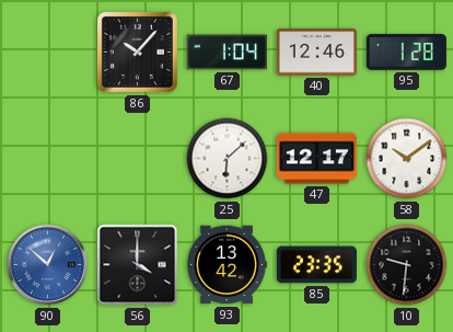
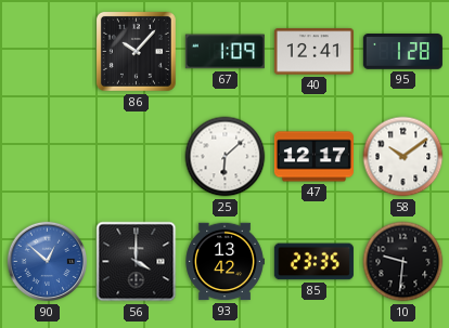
67: 1:04 -> 1:09
40: 12:46 -> 12:41
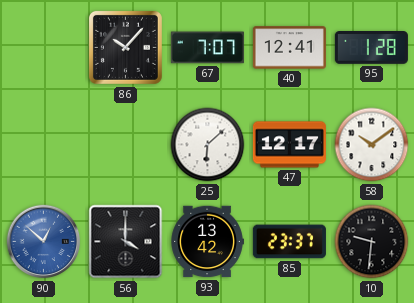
67: 1:09 -> 7:07
85: 23:35 -> 23:37
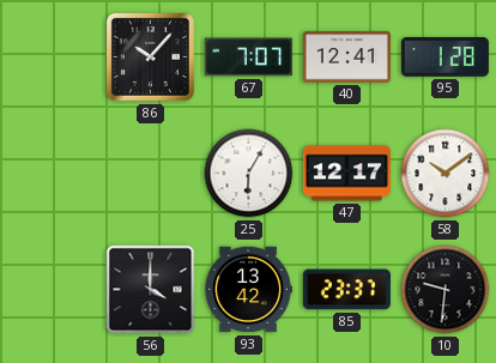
25: 6:08 -> 6:05
90: 12:52 -> none
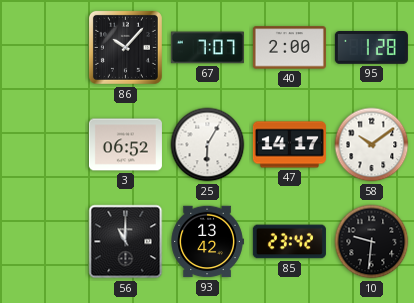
40: 12:41 -> 2:00
3: none -> 06:52
47: 12:17 -> 14:17
56: 4:00 -> 11:00
85: 23:37 -> 23:42
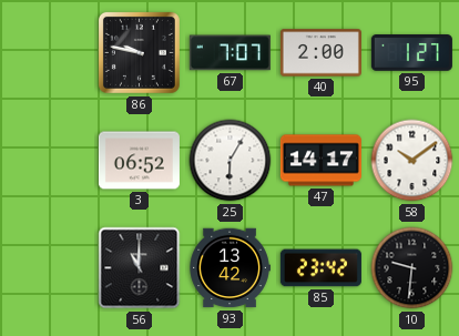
86: 10:07 -> 9:47
95: 1:28 -> 1:27
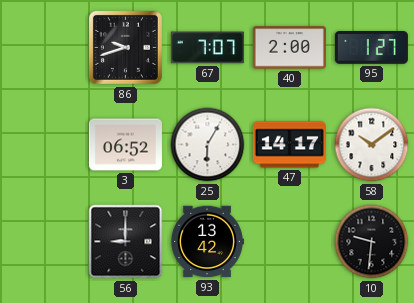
86: 9:47 -> 9:42
56: 11:00 -> 9:00
85: 23:42 -> none
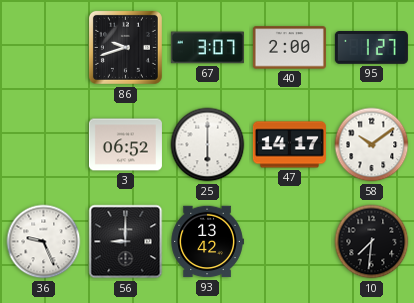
67: 7:07 -> 3:07
25: 6:05 -> 6:00
36: none -> 9:26
10: 9:31 -> 7:31
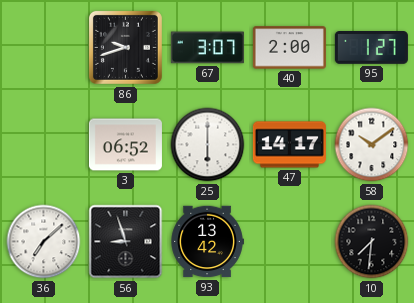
36: 9:26 -> 7:08
56: 9:00 -> 8:57
